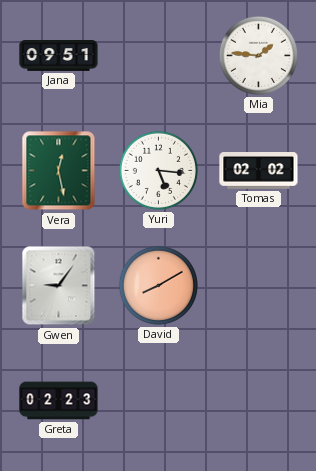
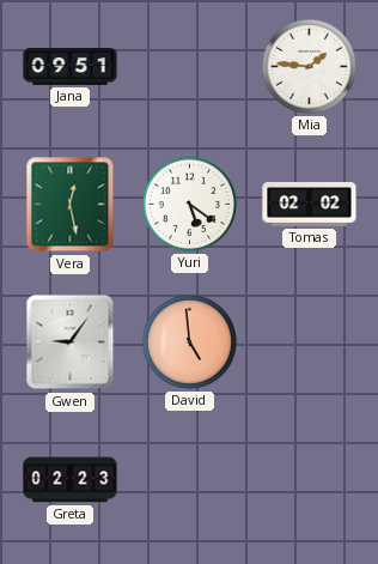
Yuri: 5:16 -> 5:21
David: 8:10 -> 4:59
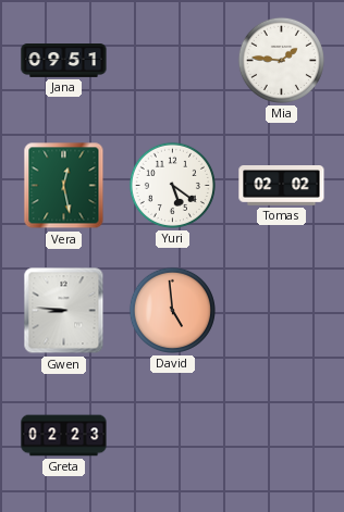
Gwen: 9:06 -> 8:46
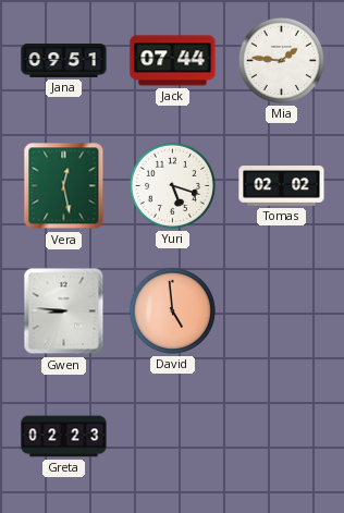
Jack: none -> 07:44
Yuri: 5:21 -> 5:18
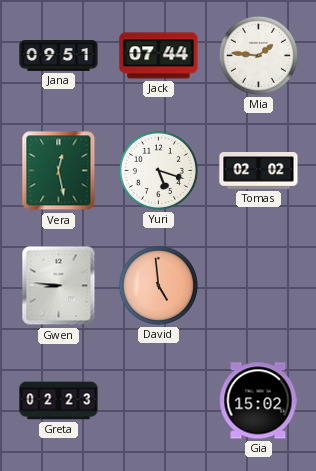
Gia: none -> 15:02
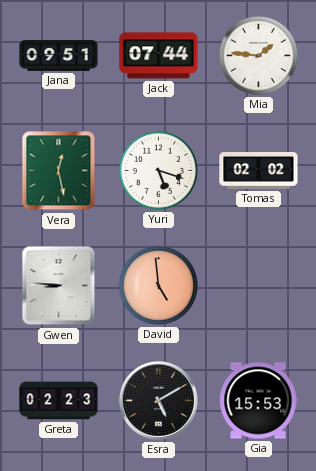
Esra: none -> 5:10
Gia: 15:02 -> 15:53
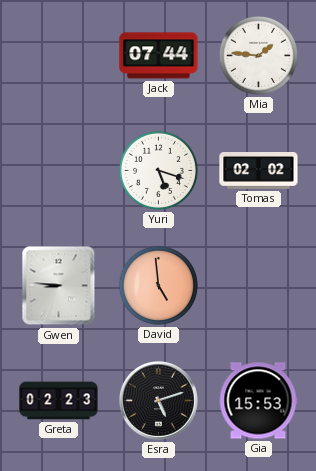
Jana: 09:51 -> none
Vera: 12:28 -> none
Esra: 5:10 -> 5:12
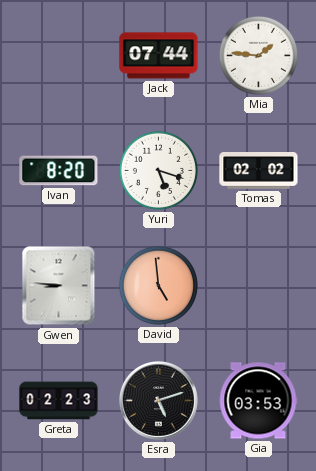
Ivan: none -> 8:20
Gia: 15:53 -> 03:53
